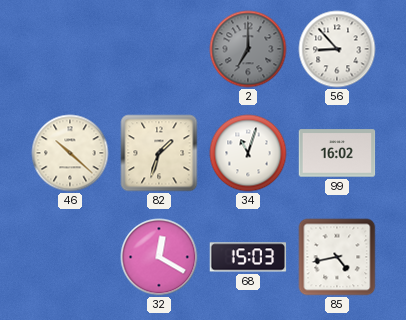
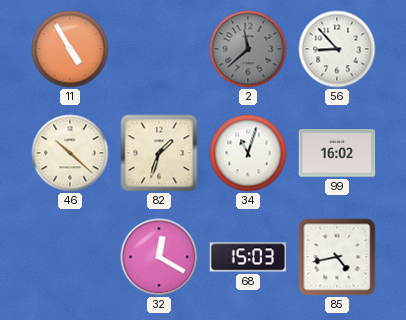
11: none -> 4:55
2: 7:00 -> 11:38
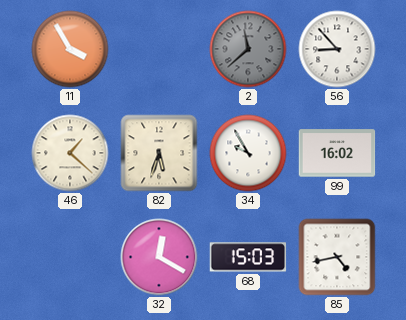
11: 4:55 -> 3:55
46: 10:22 -> 1:22
82: 1:33 -> 5:33
34: 11:03 -> 9:55
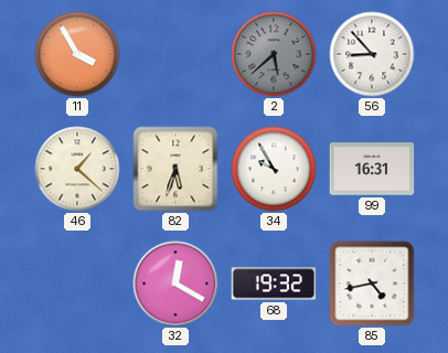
2: 11:38 -> 5:38
99: 16:02 -> 16:31
68: 15:03 -> 19:32
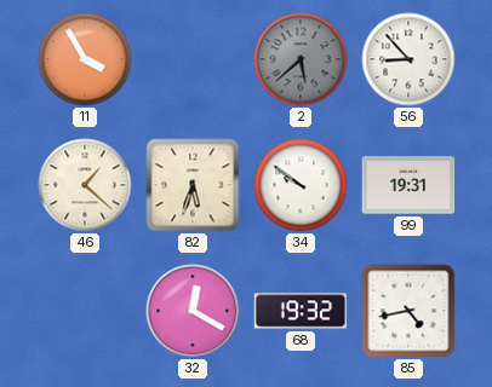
34: 9:55 -> 9:51
99: 16:31 -> 19:31
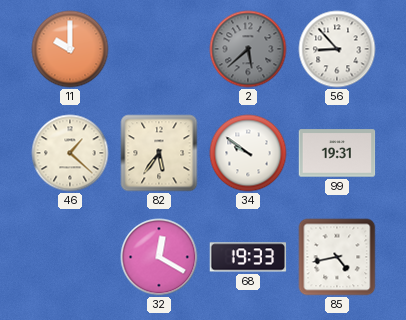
11: 3:55 -> 10:00
82: 5:33 -> 5:36
68: 19:32 -> 19:33
